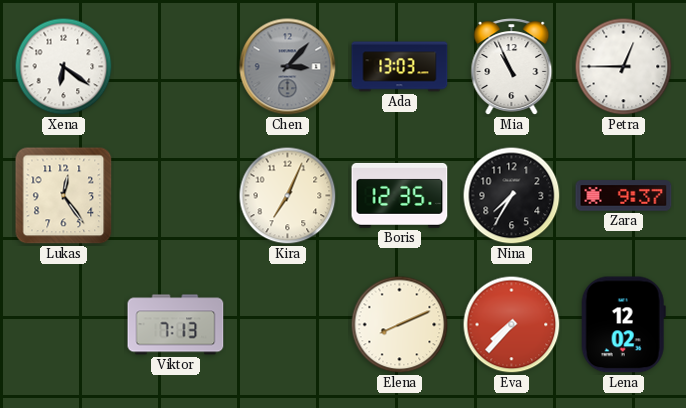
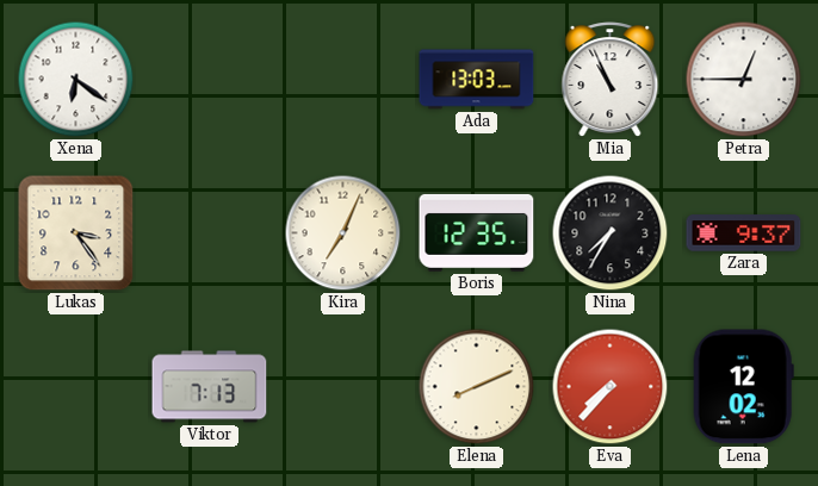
Chen: 3:07 -> none
Lukas: 12:24 -> 3:24
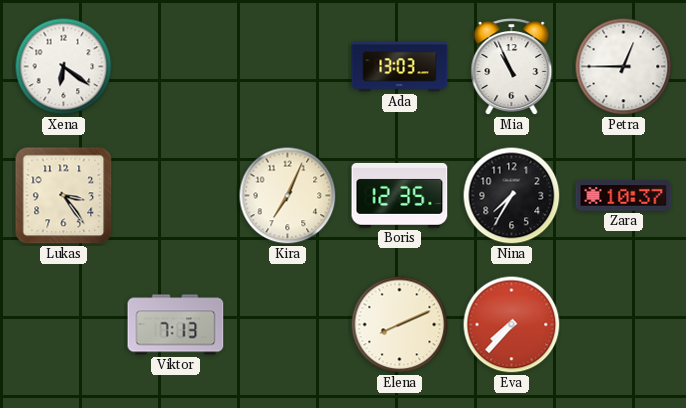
Zara: 9:37 -> 10:37
Lena: 12:02 -> none
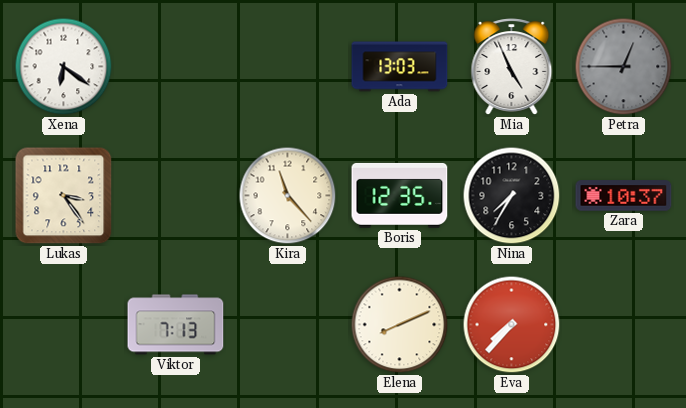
Mia: 10:56 -> 4:56
Petra dial: white -> grey
Kira: 7:04 -> 11:23
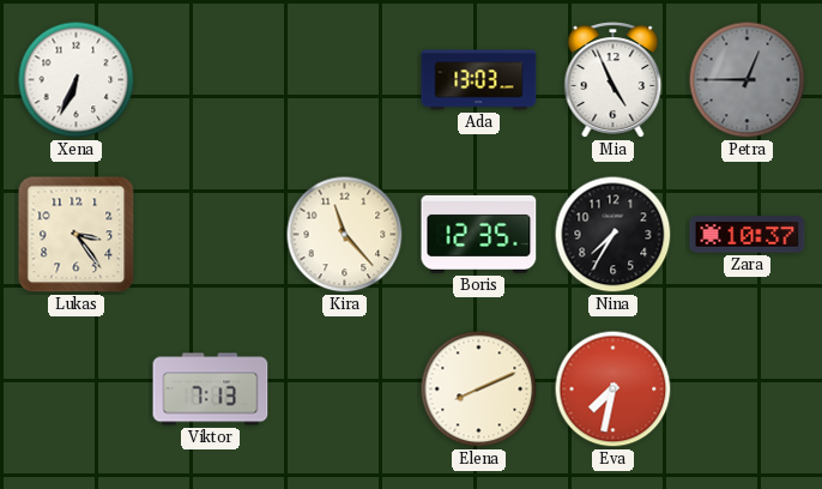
Xena: 6:21 -> 6:34
Eva: 7:37 -> 7:32
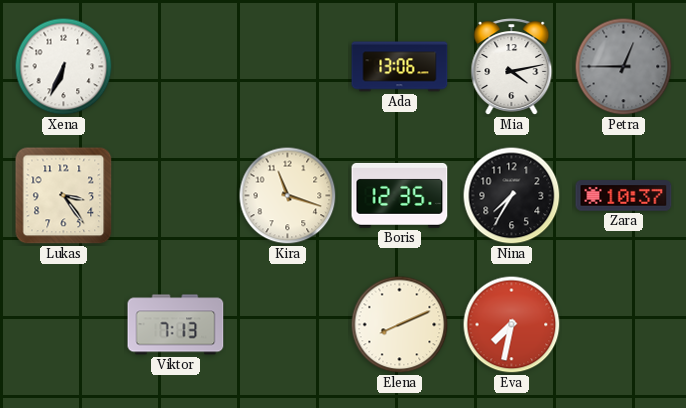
Ada: 13:03 -> 13:06
Mia: 4:56 -> 4:13
Kira: 11:23 -> 11:18
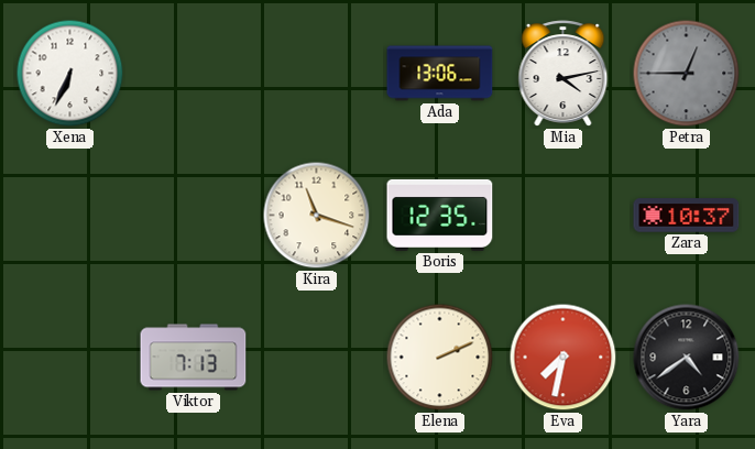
Lukas: 3:24 -> none
Nina: 7:35 -> none
Elena: 8:11 -> 2:11
Yara: none -> 4:39
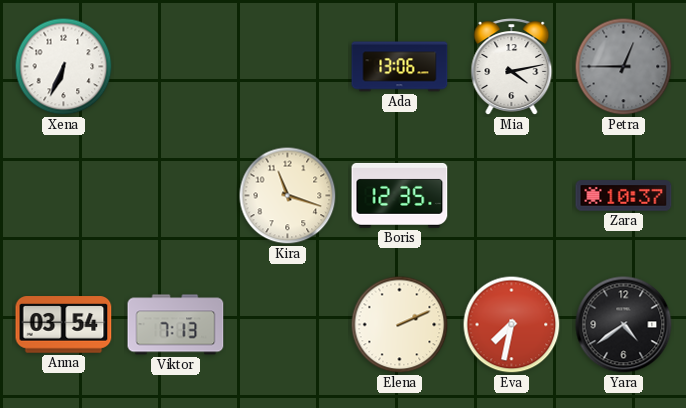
Anna: none -> 03:54
